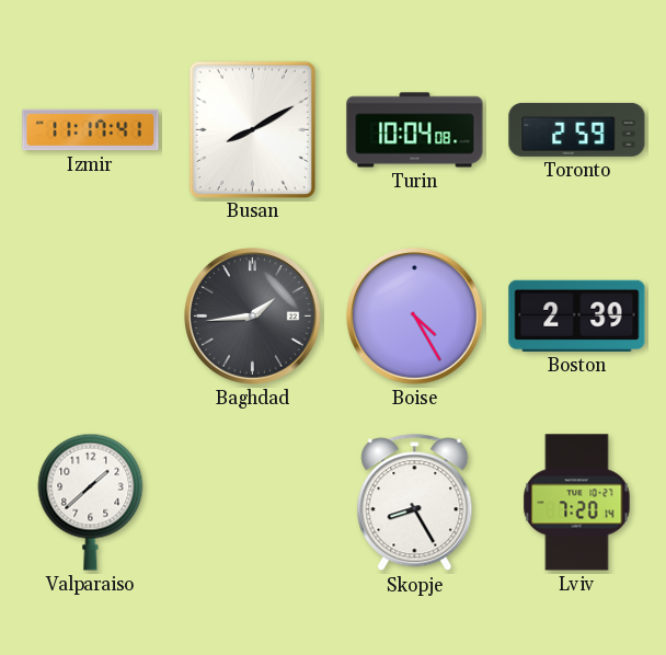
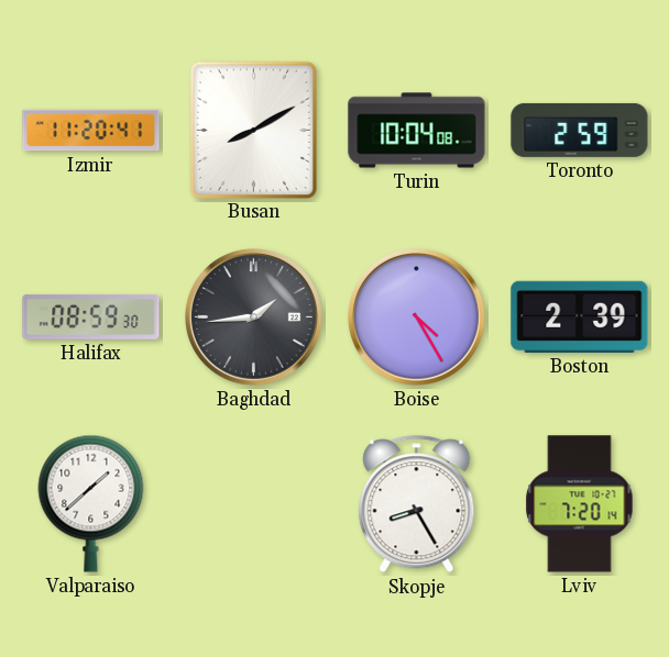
Izmir: 11:17 -> 11:20
Halifax: none -> 08:59
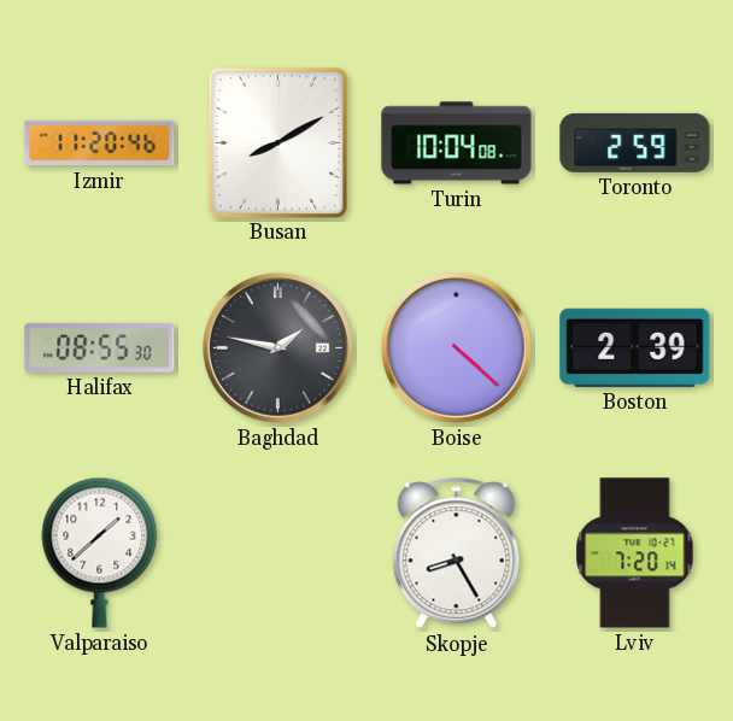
Izmir: 11:20:41 -> 11:20:46
Halifax: 08:59 -> 08:55
Baghdad: 1:44 -> 1:47
Boise: 4:25 -> 4:22
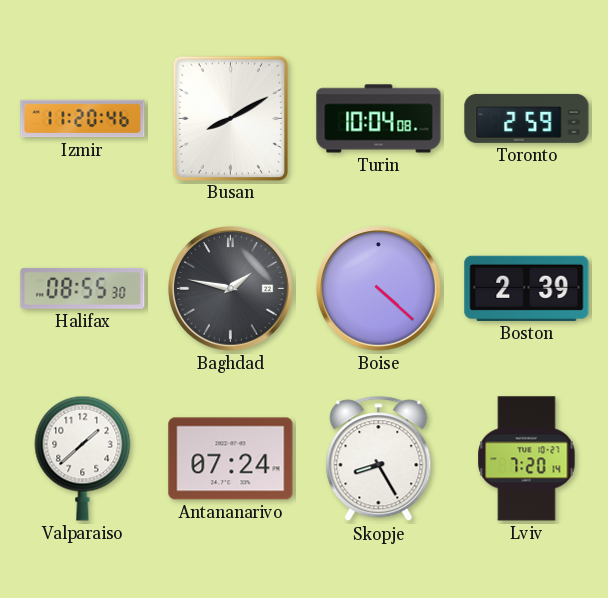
Antananarivo: none -> 07:24
